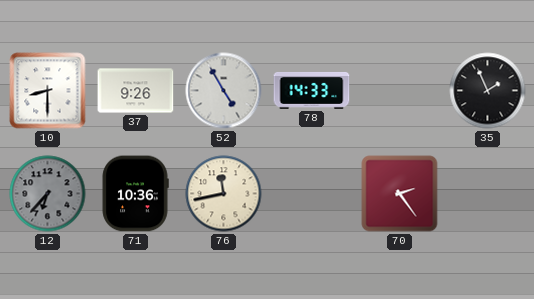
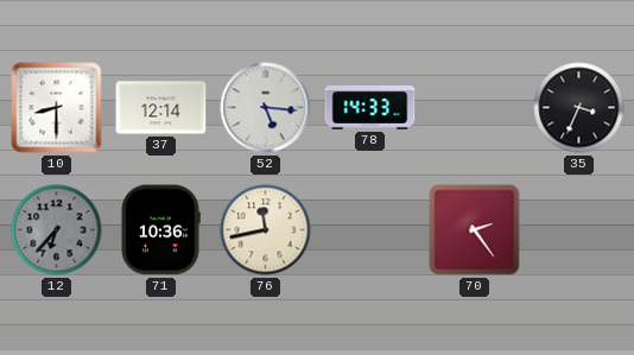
37: 9:26 -> 12:14
52: 4:55 -> 5:16
35: 1:56 -> 3:34
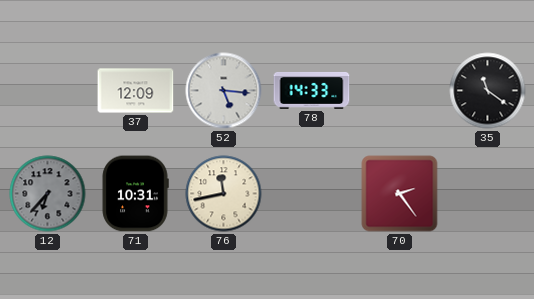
10: 8:30 -> none
37: 12:14 -> 12:09
35: 3:34 -> 11:21
71: 10:36 -> 10:31
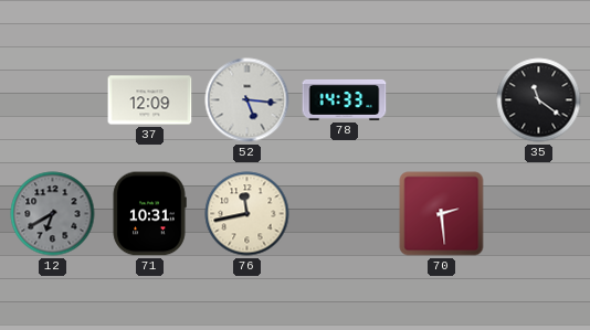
12: 6:37 -> 6:40
70: 2:24 -> 2:29
